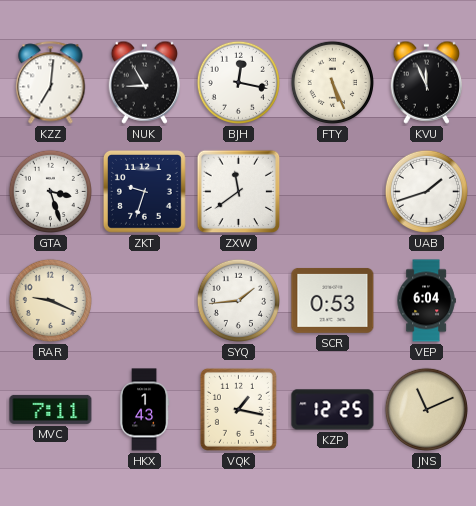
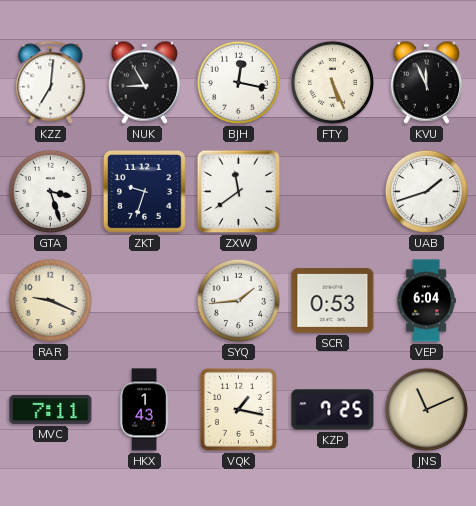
KZP: 12:25 -> 7:25
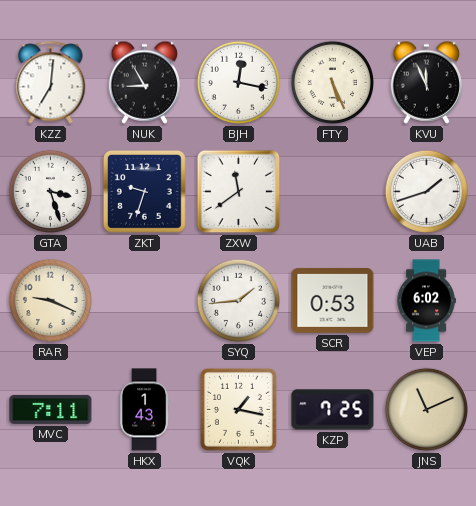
VEP: 6:04 -> 6:02
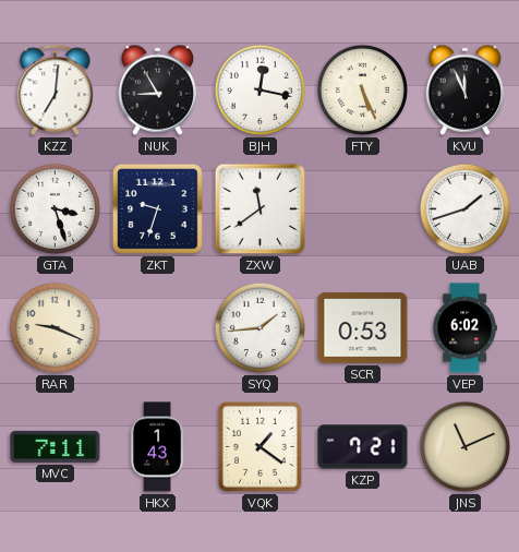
VQK: 1:17 -> 1:21
KZP: 7:25 -> 7:21
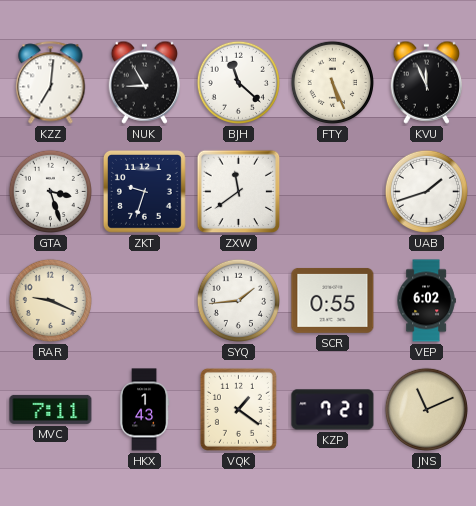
BJH: 12:17 -> 11:22
SCR: 0:53 -> 0:55
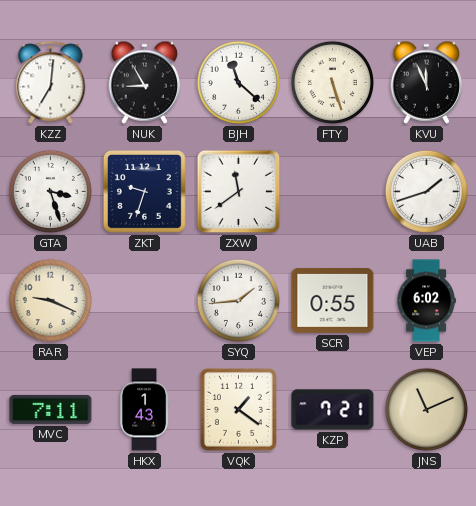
FTY: 5:26 -> 5:27
